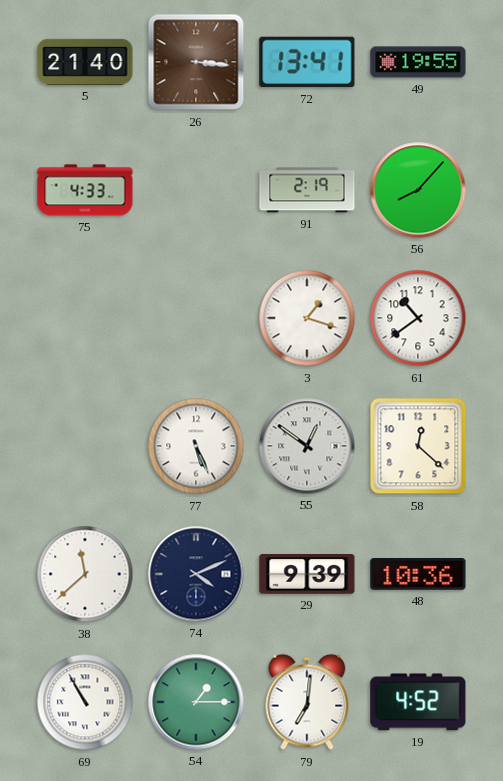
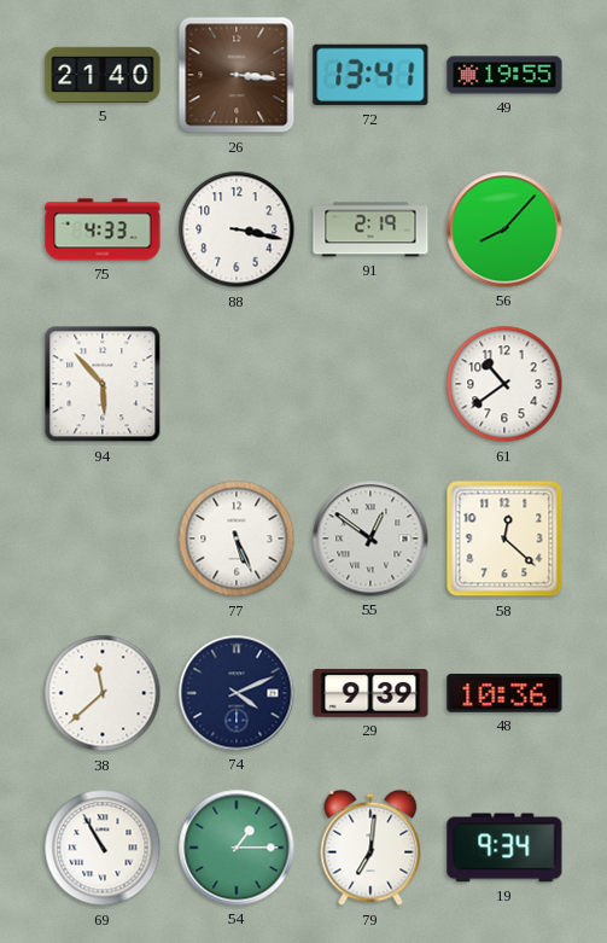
88: none -> 3:17
94: none -> 5:53
3: 1:18 -> none
19: 4:52 -> 9:34
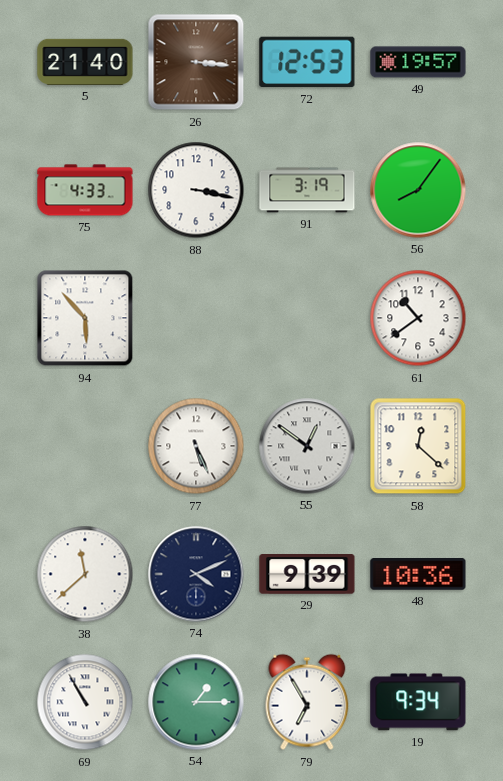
72: 13:41 -> 12:53
49: 19:55 -> 19:57
91: 2:19 -> 3:19
56: 8:07 -> 8:06
79: 7:01 -> 6:55
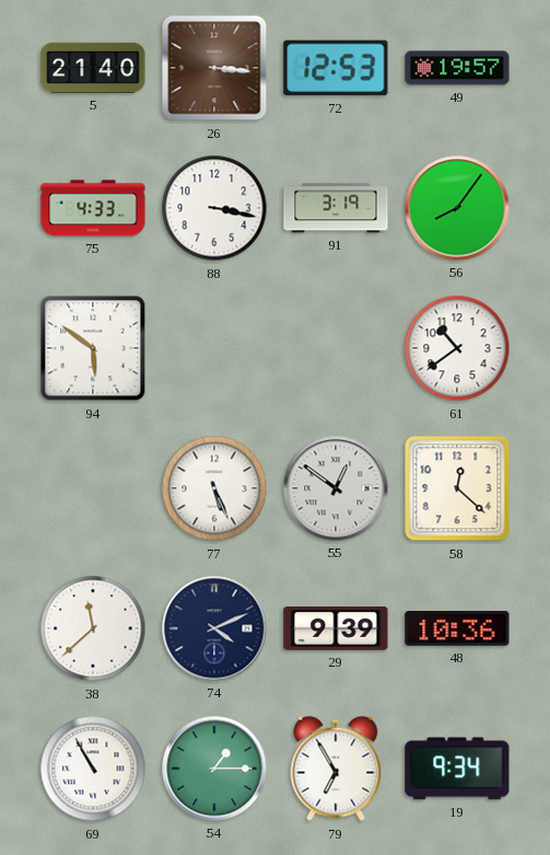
94: 5:53 -> 5:51
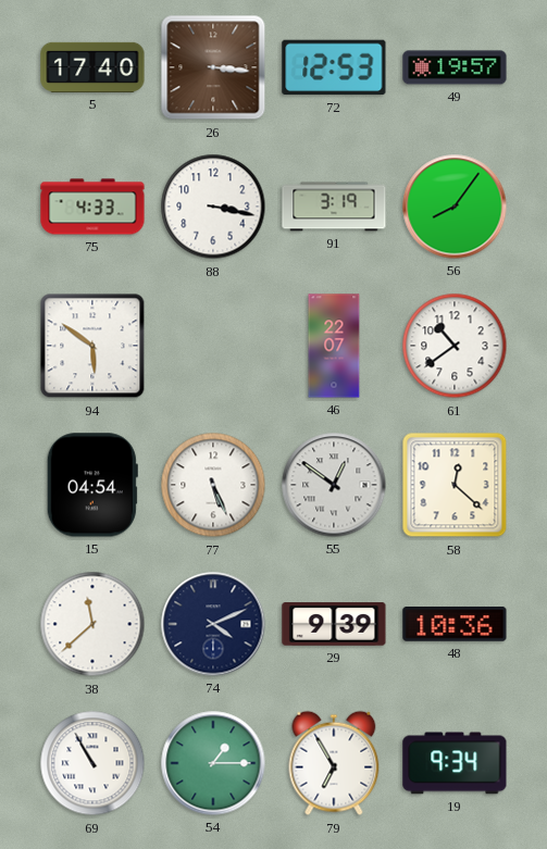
5: 21:40 -> 17:40
46: none -> 22:07
15: none -> 04:54
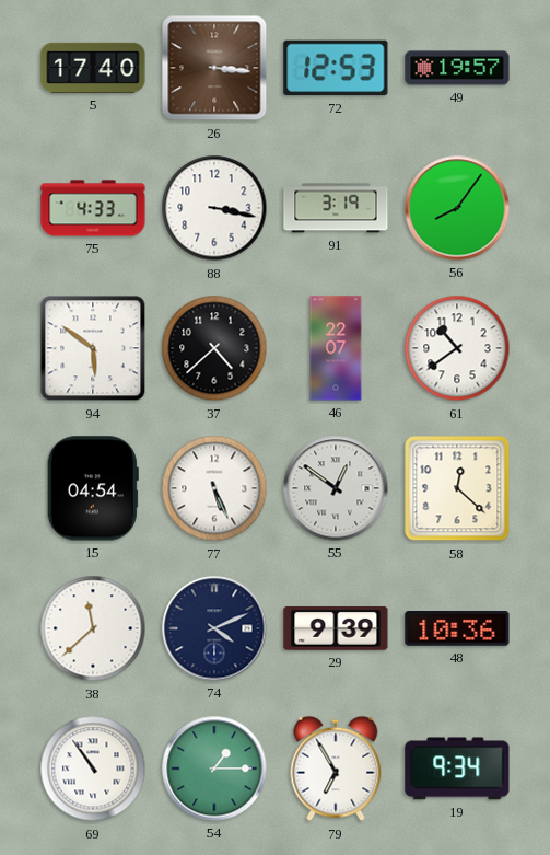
37: none -> 4:38
69: 10:55 -> 10:54
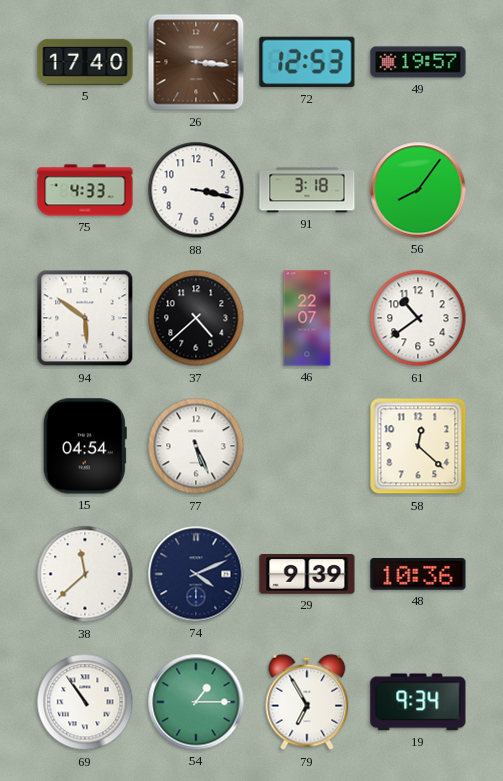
91: 3:19 -> 3:18
55: 12:51 -> none
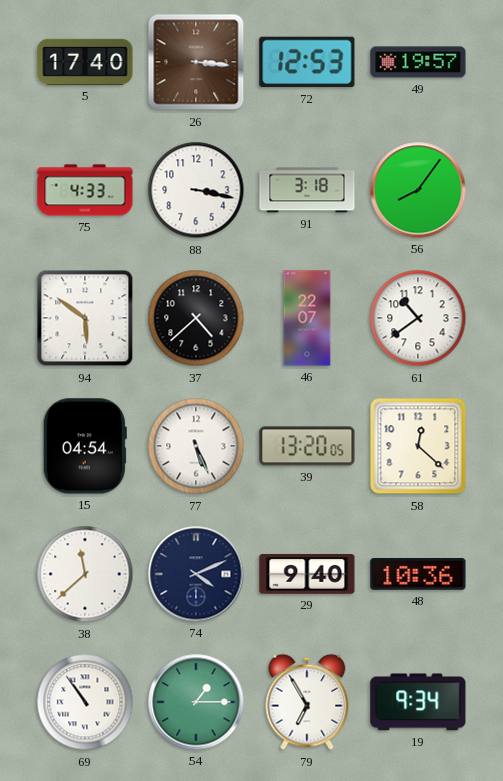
39: none -> 13:20
29: 9:39 -> 9:40
